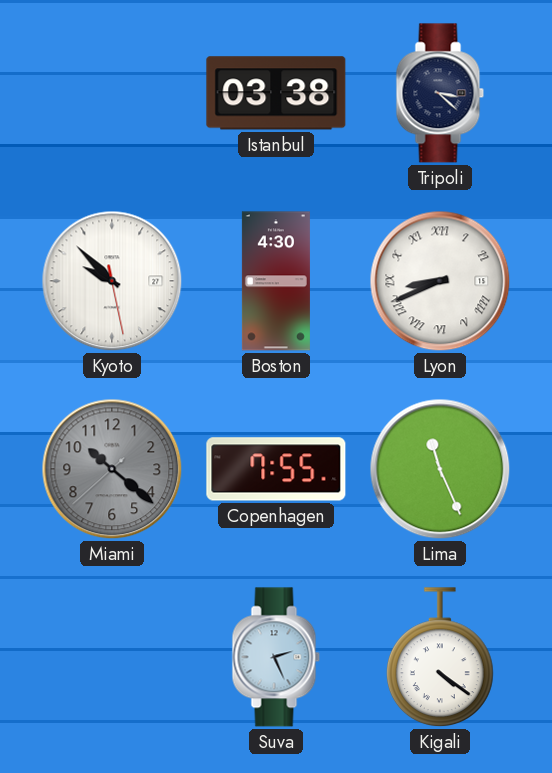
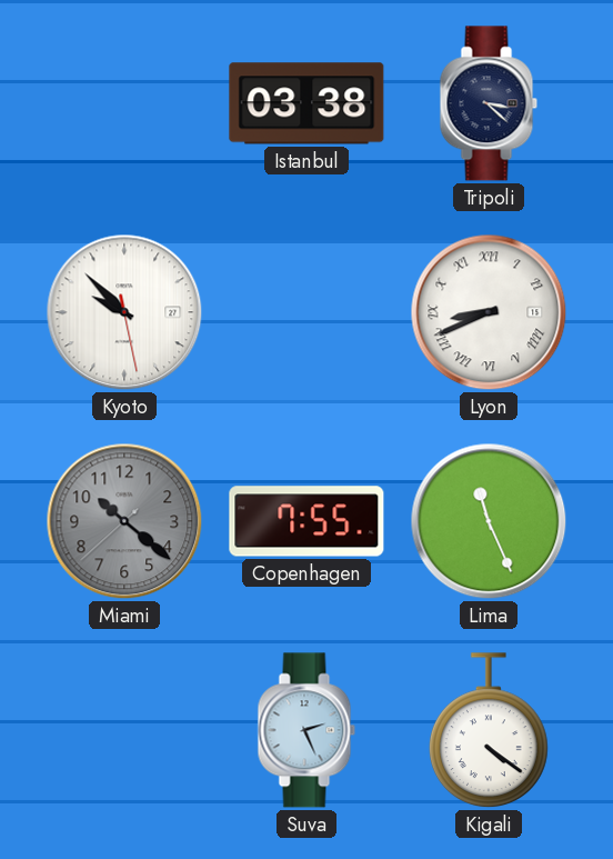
Boston: 4:30 -> none
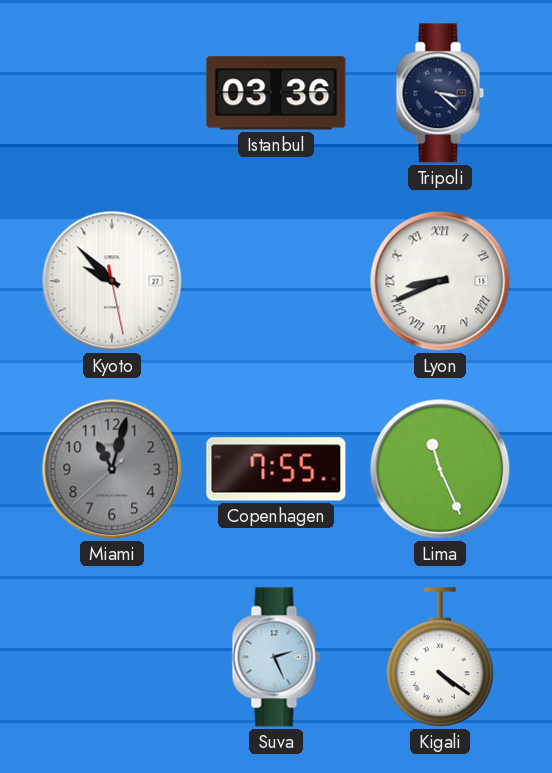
Istanbul: 03:38 -> 03:36
Miami: 10:21 -> 11:02
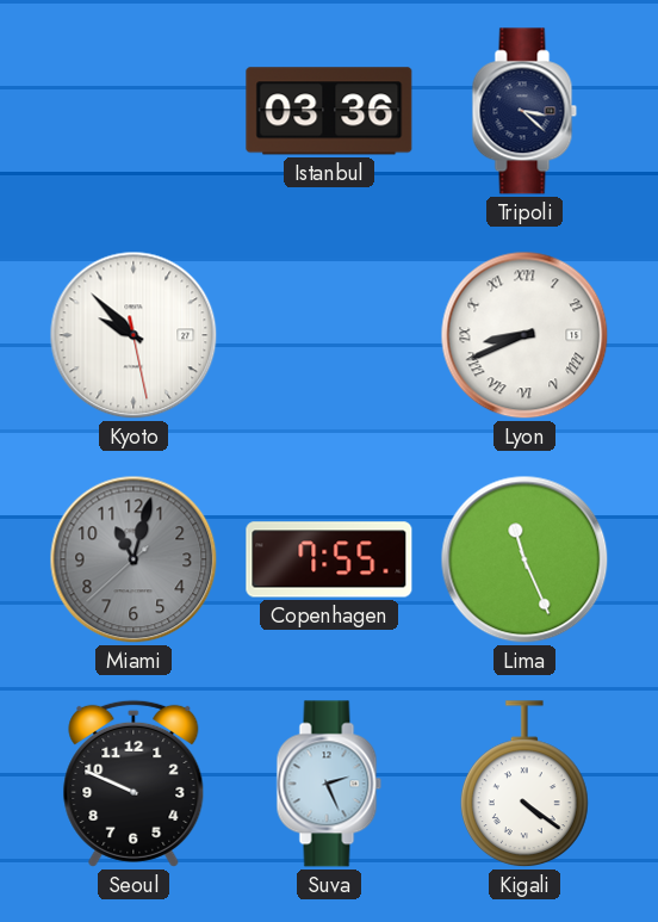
Seoul: none -> 9:49
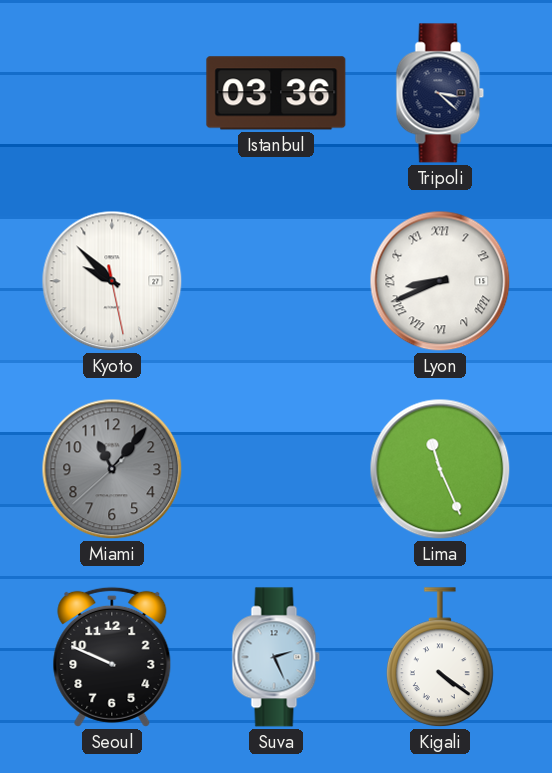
Miami: 11:02 -> 11:06
Copenhagen: 7:55 -> none
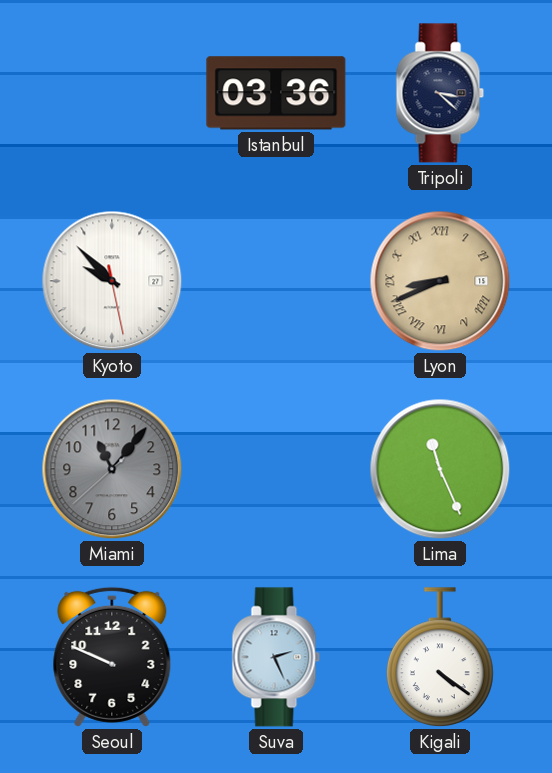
Lyon dial: white -> champagne
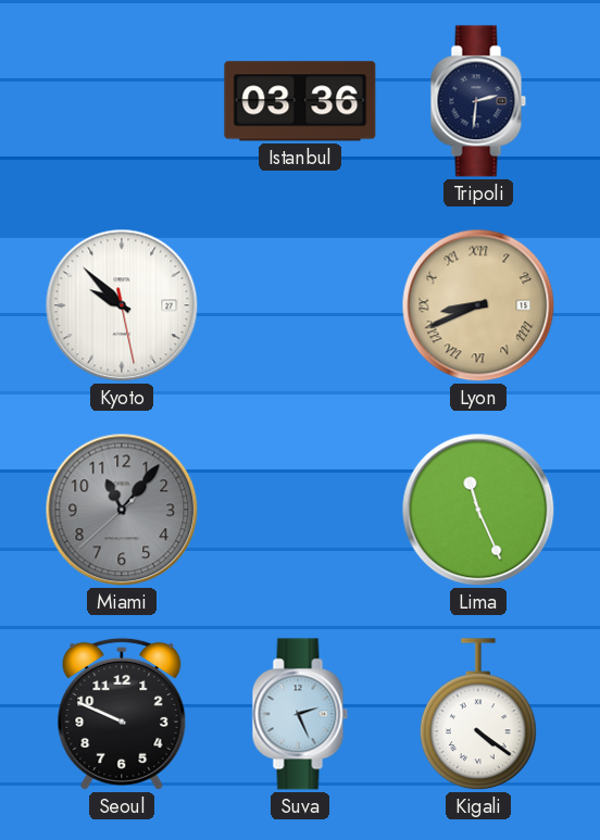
Tripoli: 3:22 -> 2:31
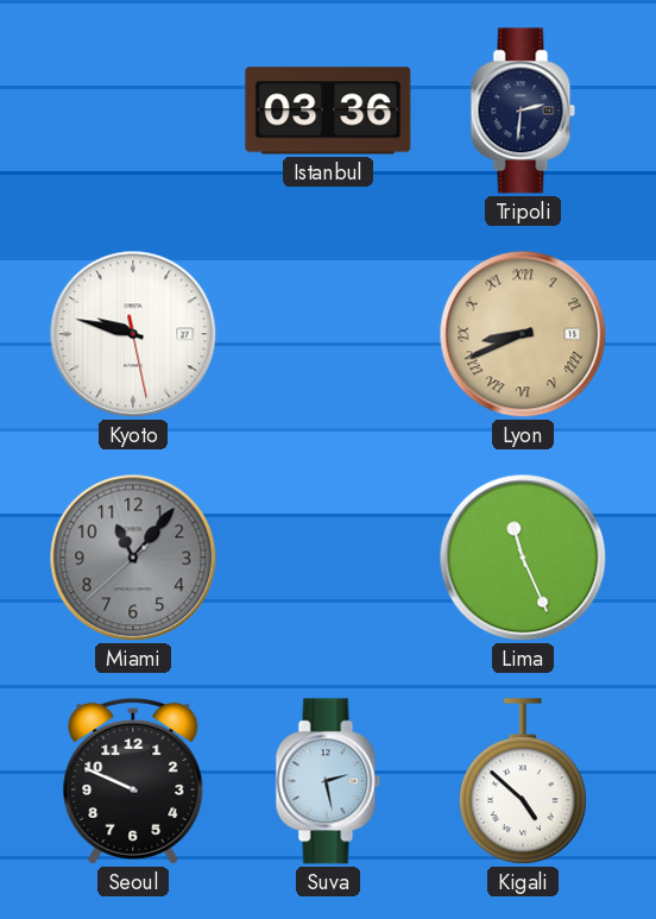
Kyoto: 9:52 -> 9:47
Suva: 2:26 -> 2:28
Kigali: 4:21 -> 4:52
